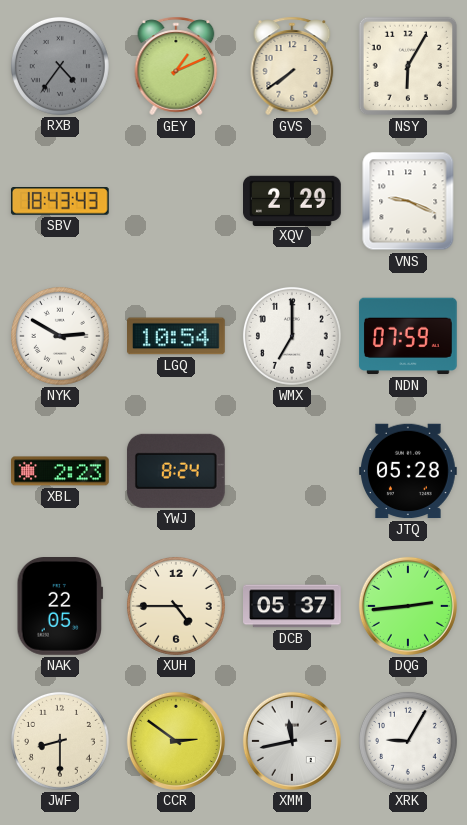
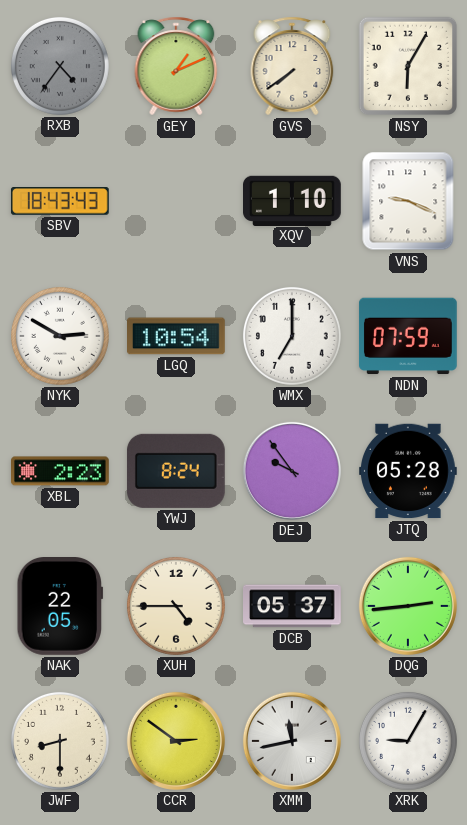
XQV: 2:29 -> 1:10
DEJ: none -> 9:54
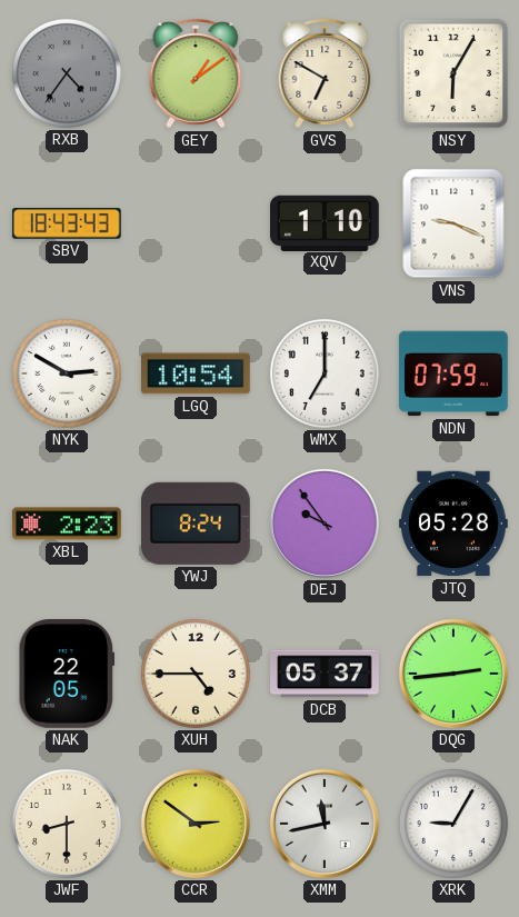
GEY: 1:11 -> 1:09
GVS: 7:39 -> 6:50
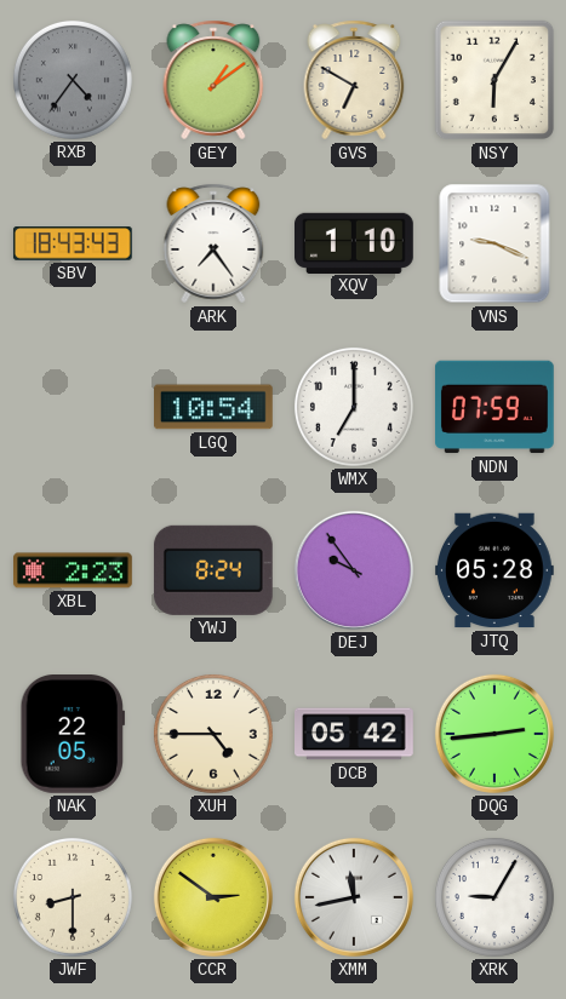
ARK: none -> 7:24
NYK: 2:50 -> none
DCB: 05:37 -> 05:42
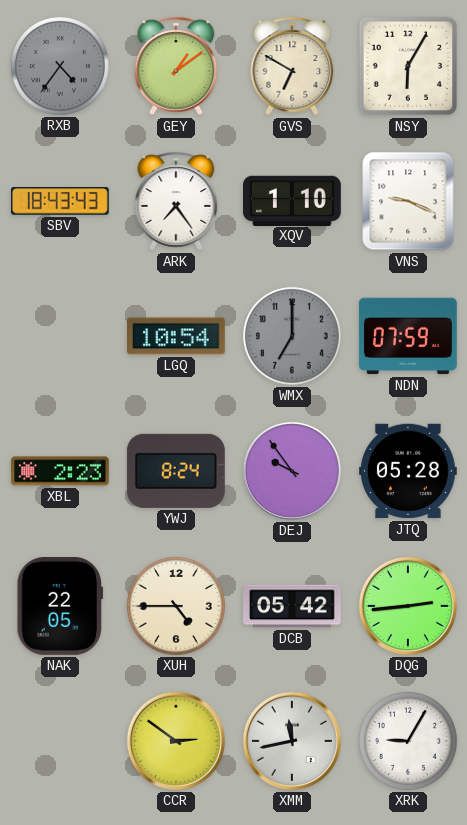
WMX dial: white -> grey
JWF: 8:30 -> none
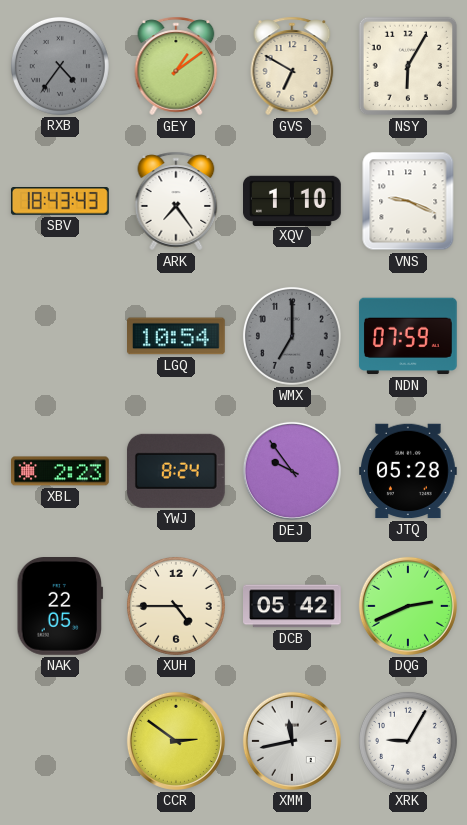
DQG: 2:44 -> 2:41
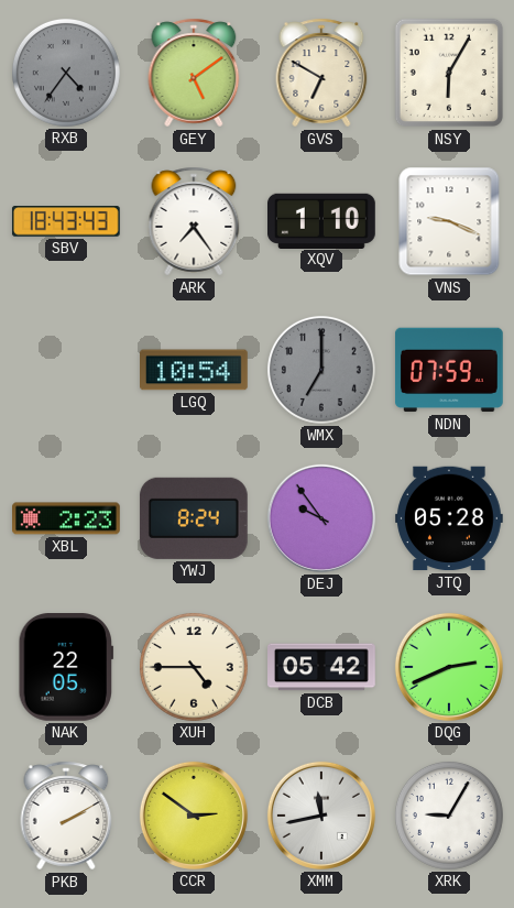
GEY: 1:09 -> 5:09
PKB: none -> 2:10
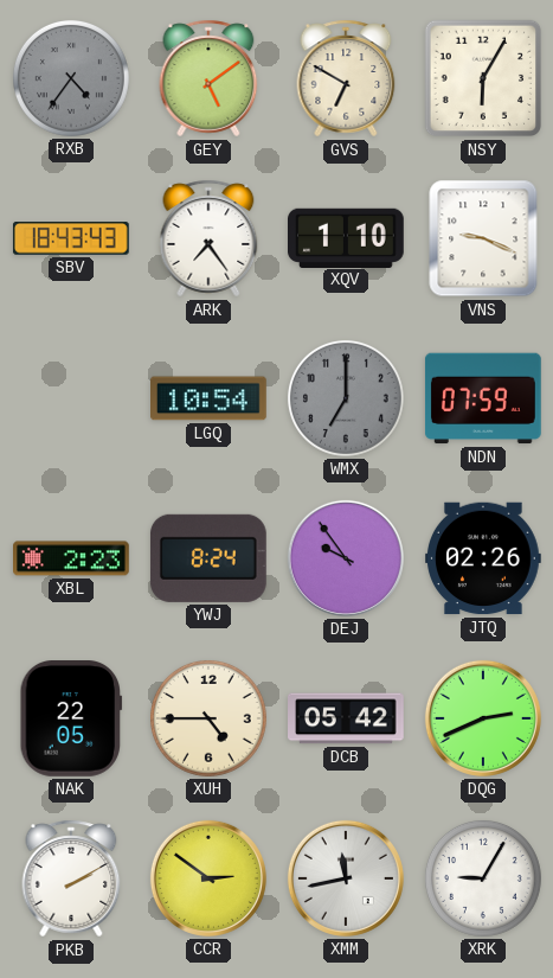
JTQ: 05:28 -> 02:26
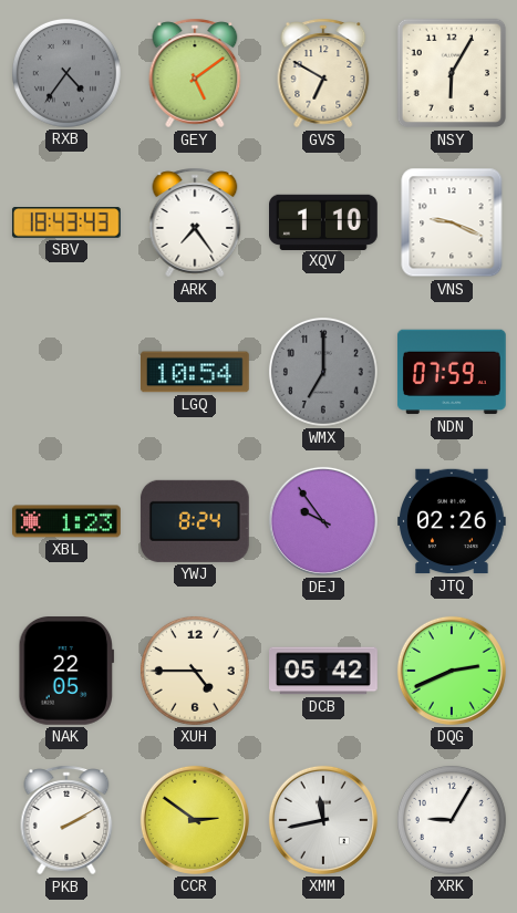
XBL: 2:23 -> 1:23
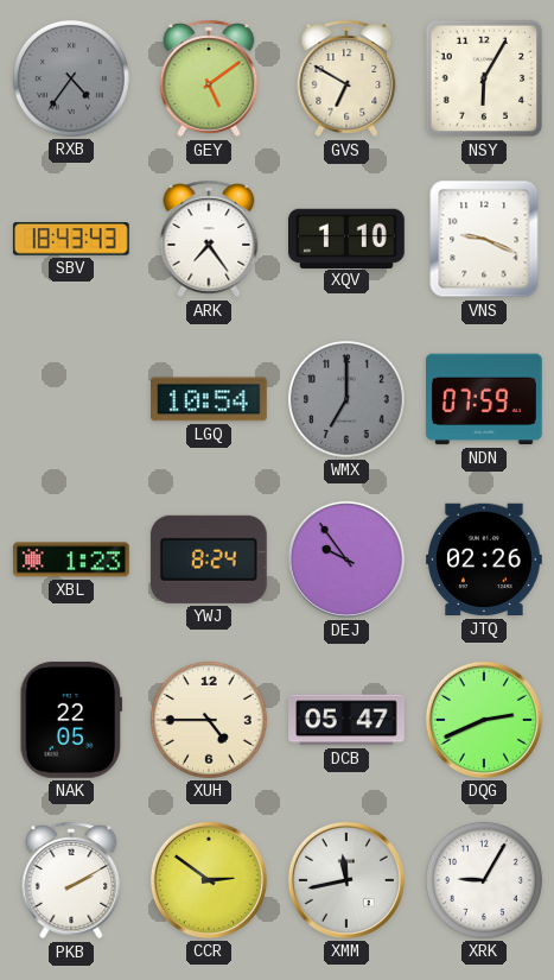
DCB: 05:42 -> 05:47
